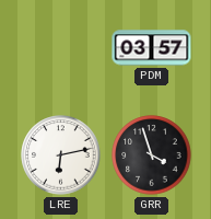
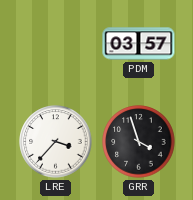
LRE: 6:13 -> 3:37
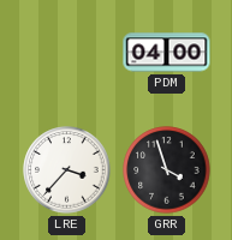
PDM: 03:57 -> 04:00
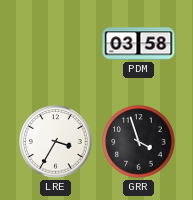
PDM: 04:00 -> 03:58
LRE: 3:37 -> 3:35
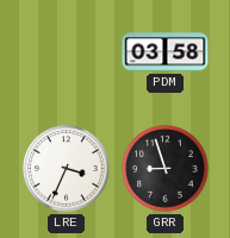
LRE: 3:35 -> 3:34
GRR: 3:57 -> 8:57
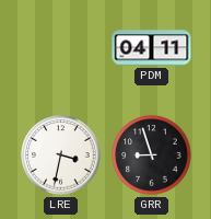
PDM: 03:58 -> 04:11
LRE: 3:34 -> 3:32
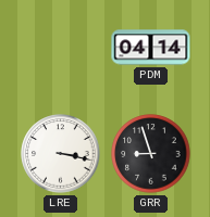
PDM: 04:11 -> 04:14
LRE: 3:32 -> 3:17
